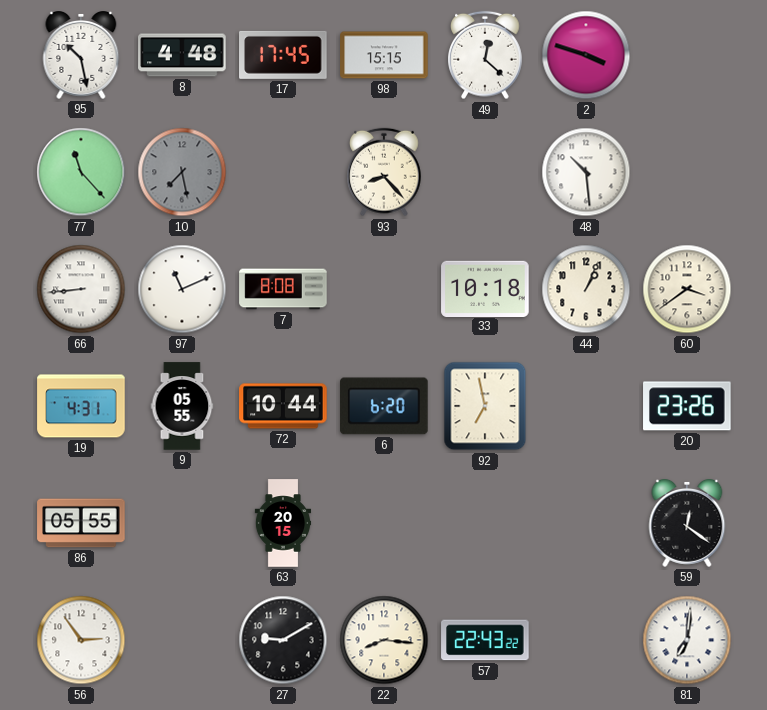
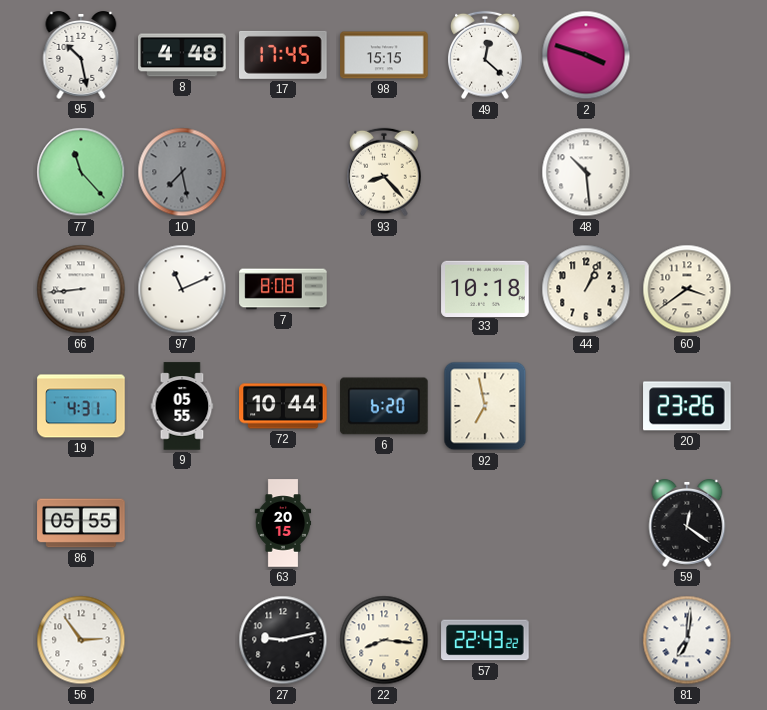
27: 9:10 -> 9:13
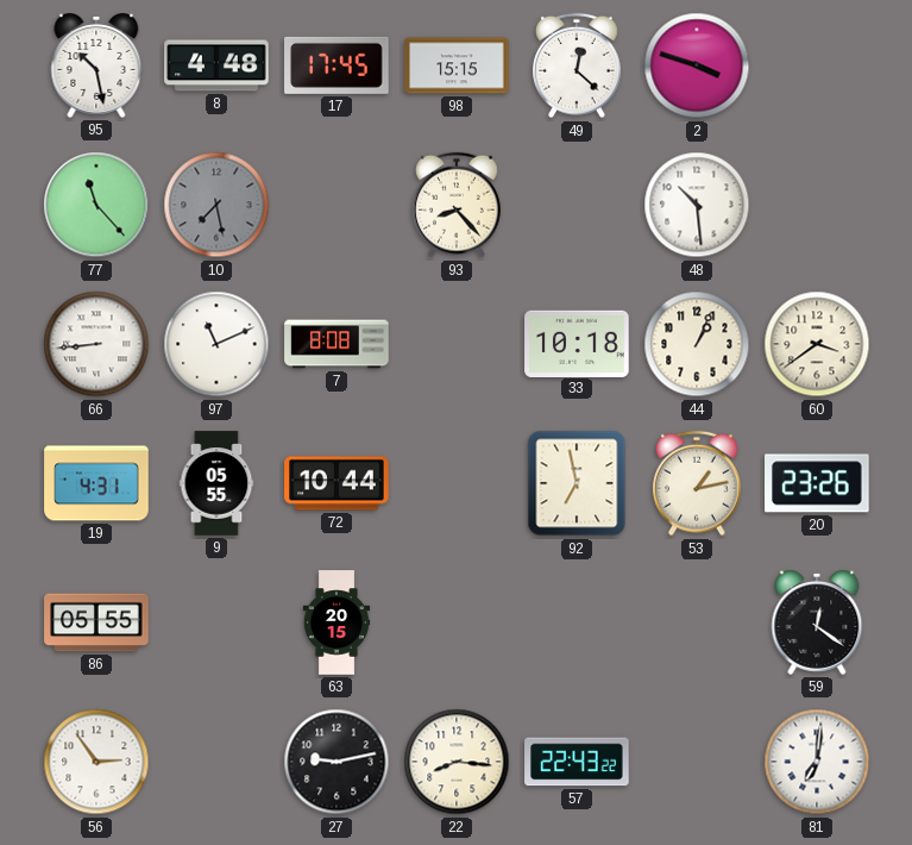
6: 6:20 -> none
53: none -> 1:13
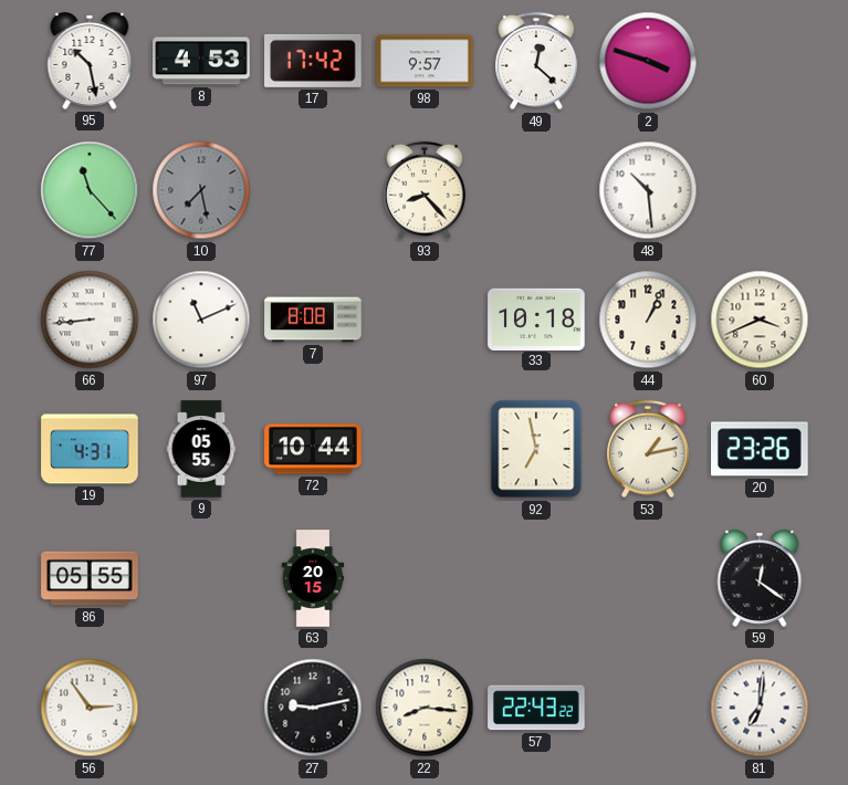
8: 4:48 -> 4:53
17: 17:45 -> 17:42
98: 15:15 -> 9:57
60: 3:39 -> 3:41
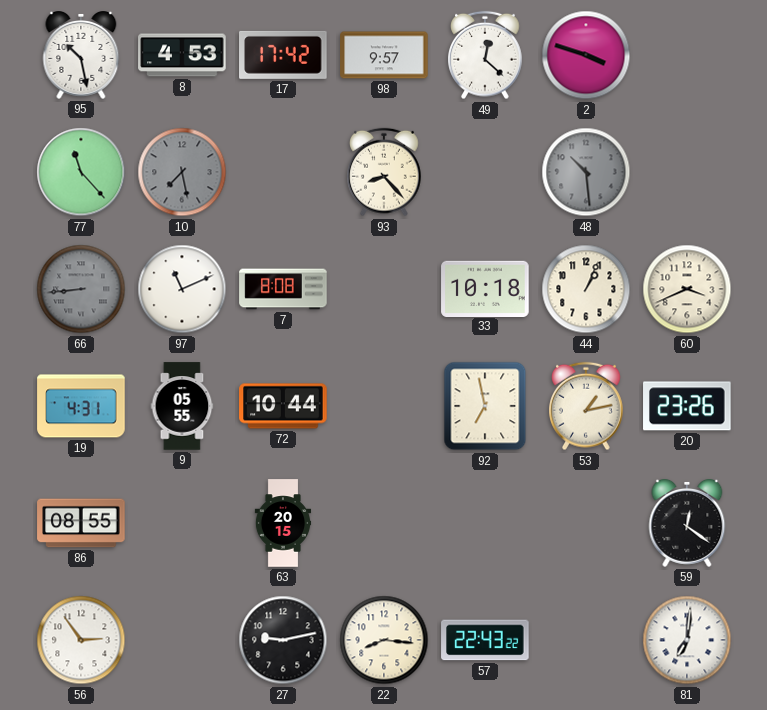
48 dial: white -> grey
66 dial: white -> grey
86: 05:55 -> 08:55
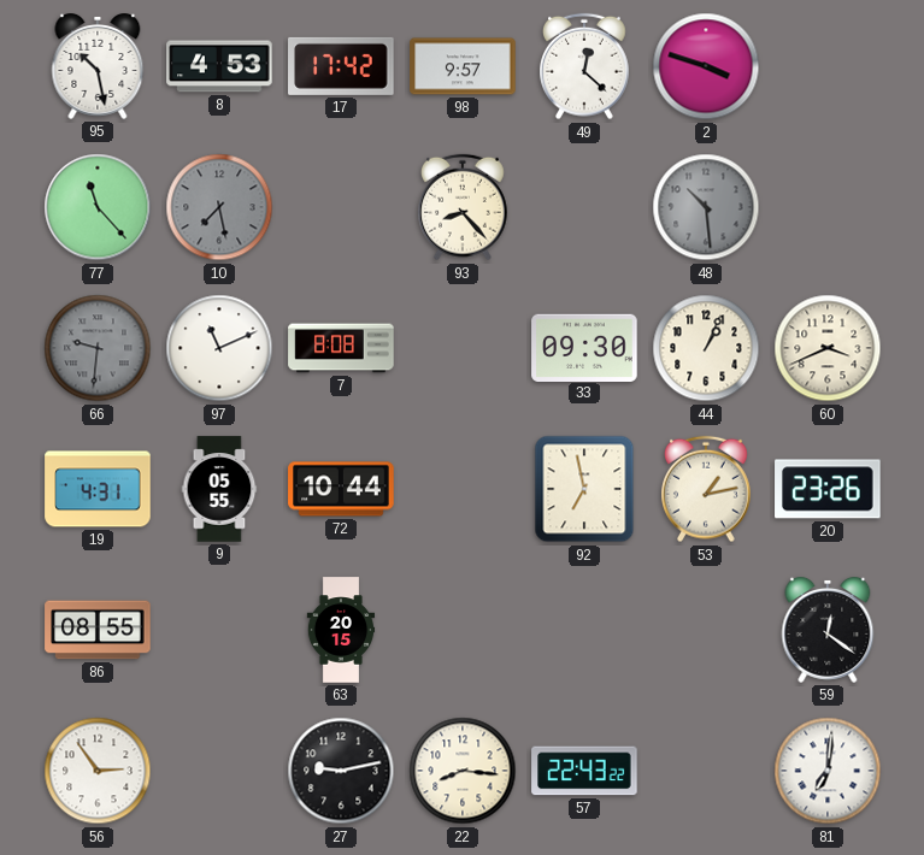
66: 8:44 -> 9:31
33: 10:18 -> 09:30
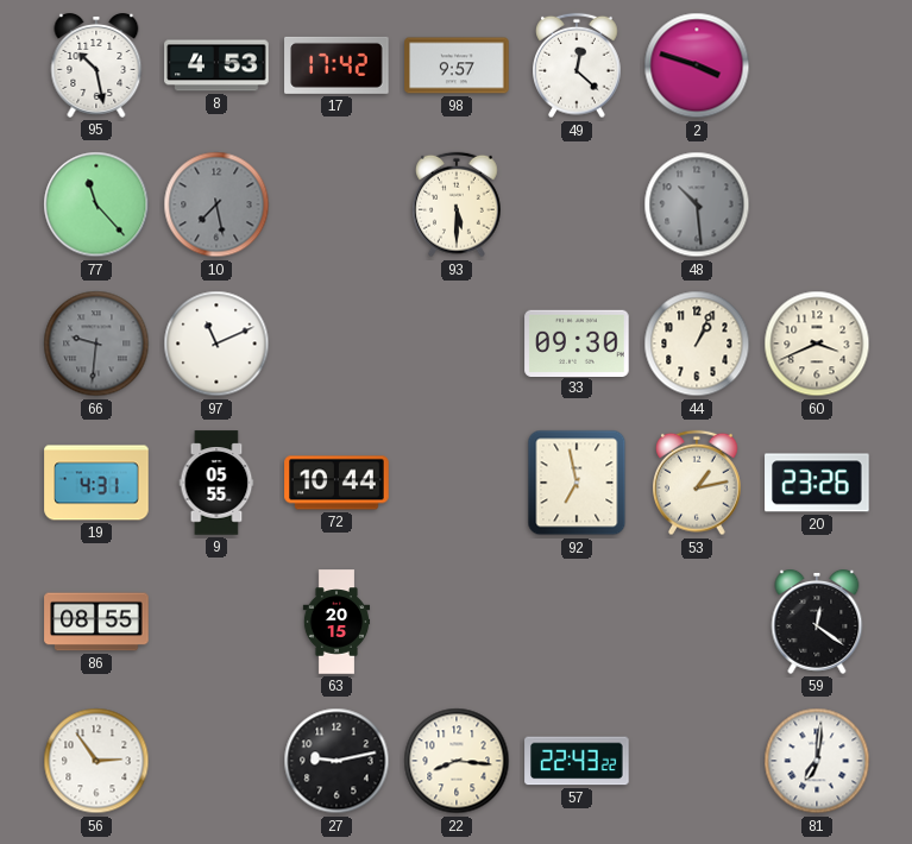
93: 8:23 -> 5:30
7: 8:08 -> none
